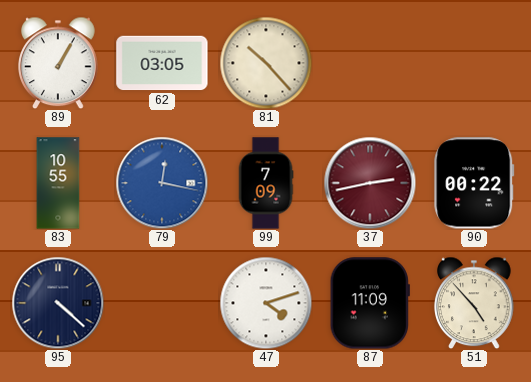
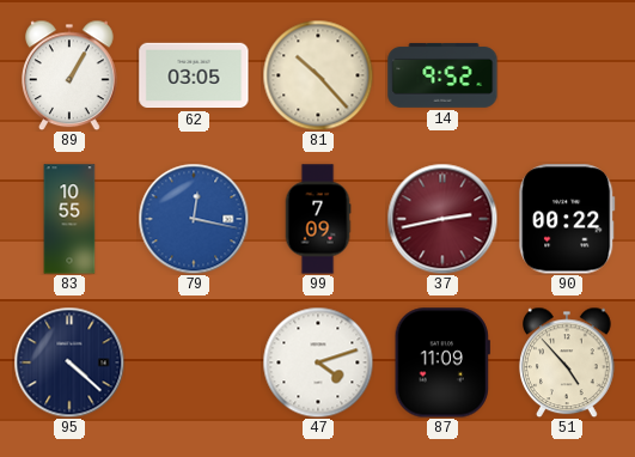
14: none -> 9:52
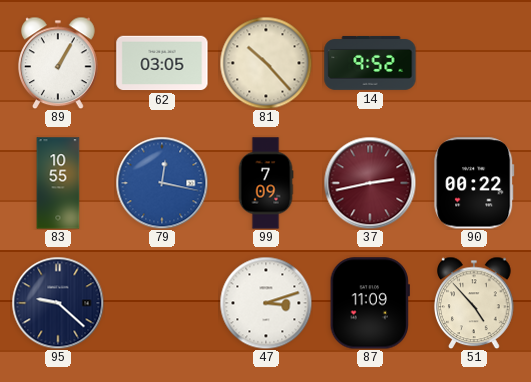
95: 4:22 -> 9:22
47: 4:12 -> 3:12
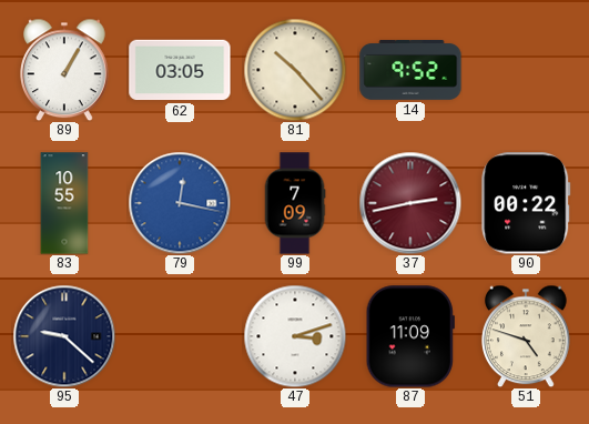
51: 4:53 -> 4:48
